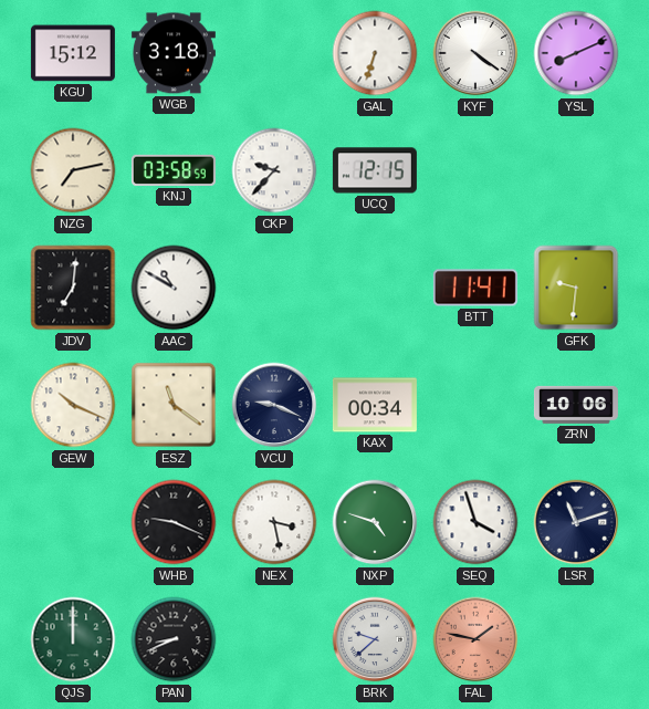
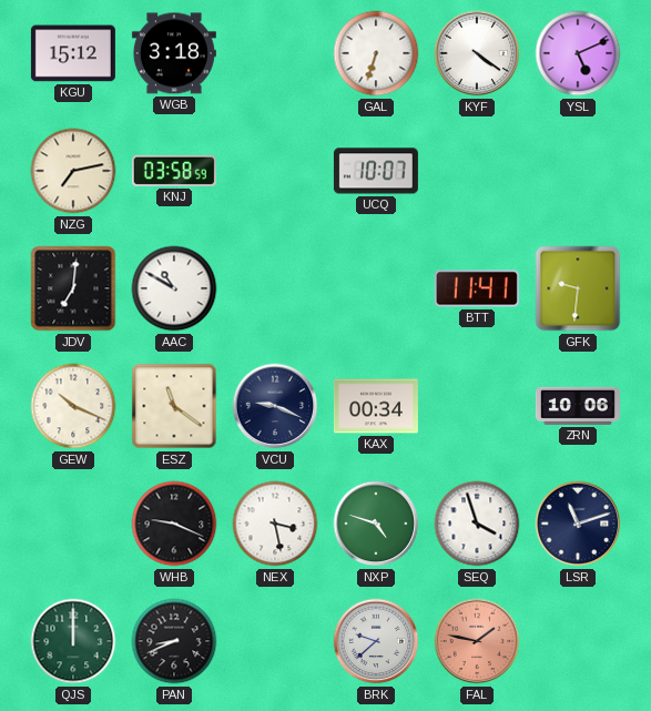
YSL: 8:11 -> 5:11
CKP: 9:37 -> none
UCQ: 12:15 -> 10:07
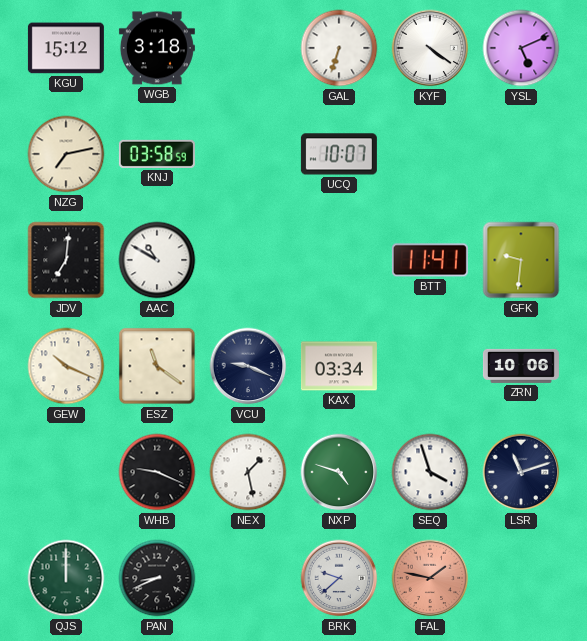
KAX: 00:34 -> 03:34
NEX: 3:28 -> 1:28
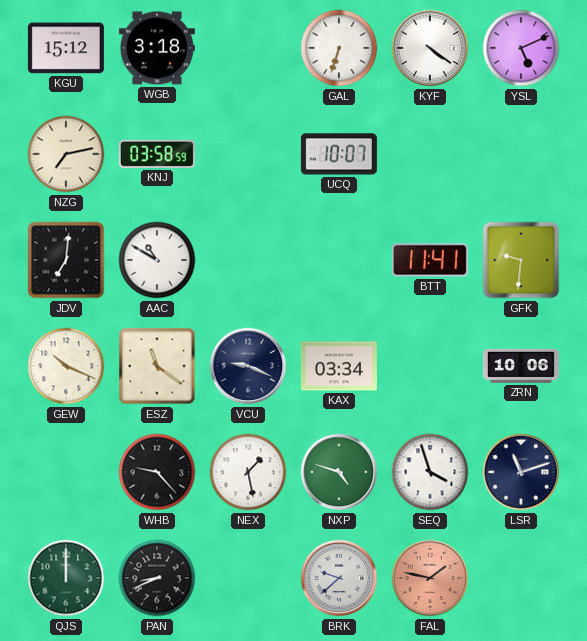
WHB: 9:19 -> 9:23
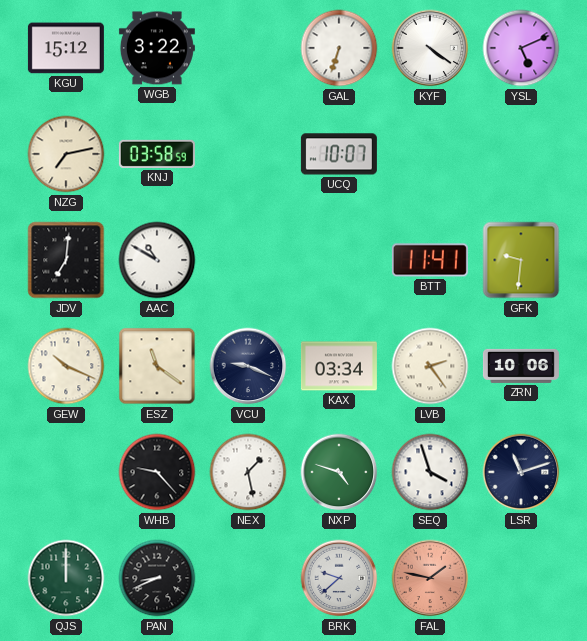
WGB: 3:18 -> 3:22
LVB: none -> 2:24
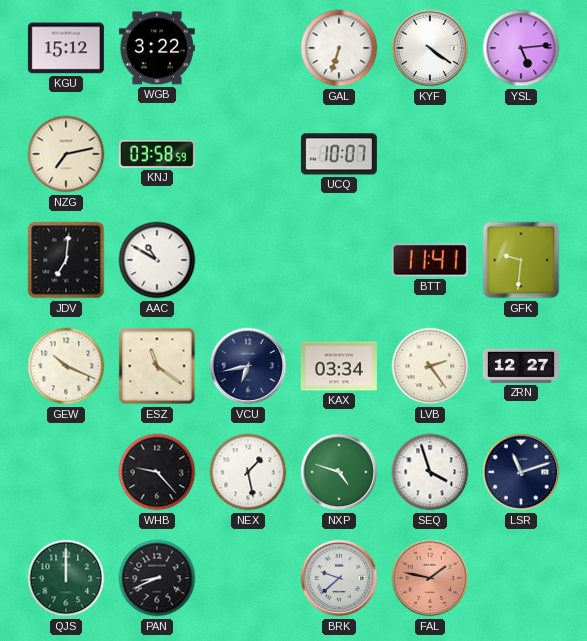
YSL: 5:11 -> 5:14
VCU: 9:19 -> 6:43
ZRN: 10:06 -> 12:27
